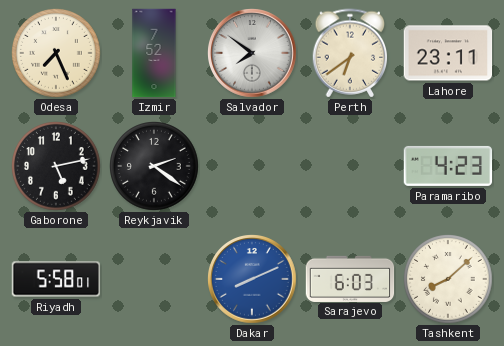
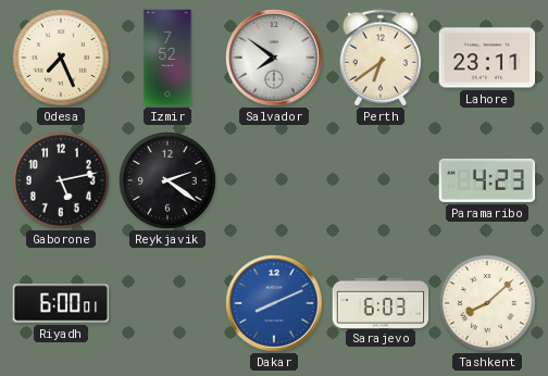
Riyadh: 5:58 -> 6:00
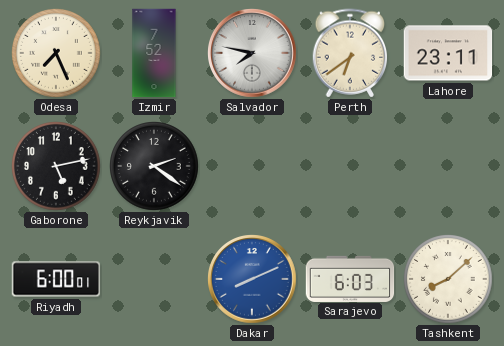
Salvador: 7:51 -> 7:47
Paramaribo: 4:23 -> none
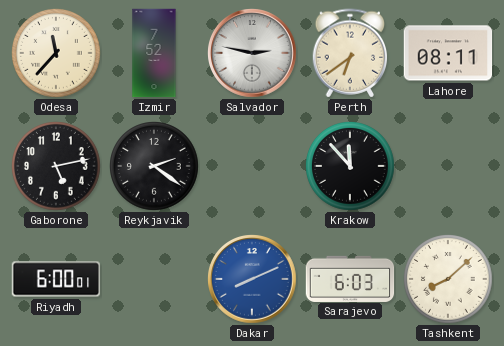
Odesa: 7:26 -> 11:37
Salvador: 7:47 -> 2:47
Lahore: 23:11 -> 08:11
Krakow: none -> 11:53
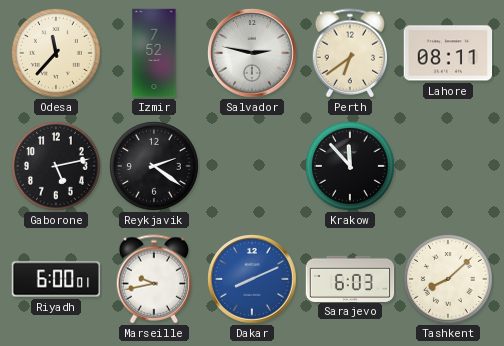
Marseille: none -> 9:43
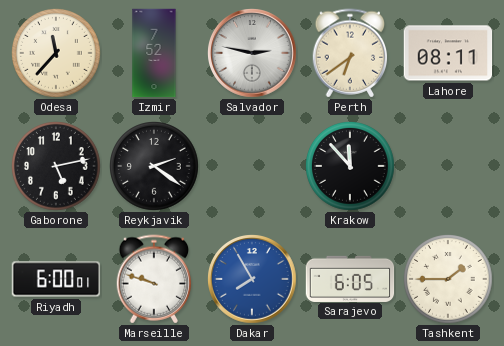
Marseille: 9:43 -> 9:48
Dakar: 8:11 -> 7:55
Sarajevo: 6:03 -> 6:05
Tashkent: 8:08 -> 1:45
